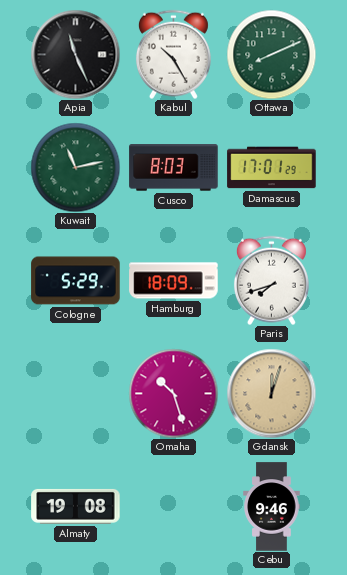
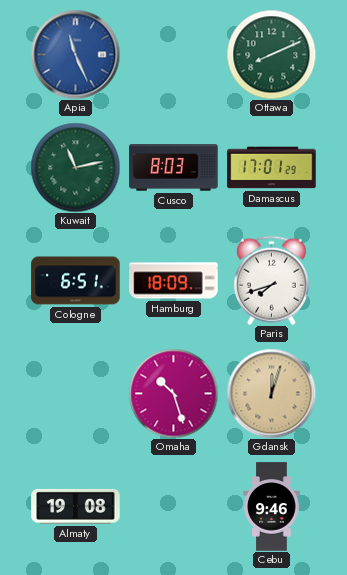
Apia dial: black -> blue
Kabul: 10:25 -> none
Cologne: 5:29 -> 6:51
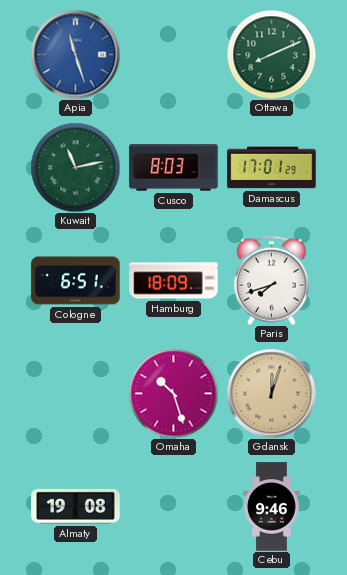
Apia: 11:26 -> 11:27
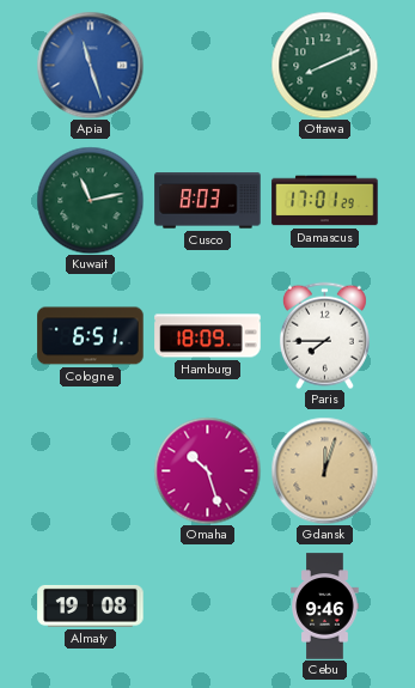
Paris: 7:42 -> 7:45
